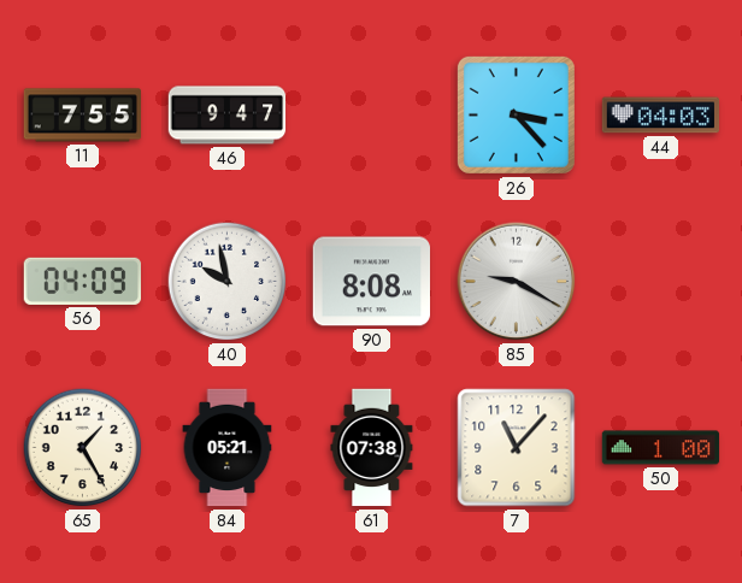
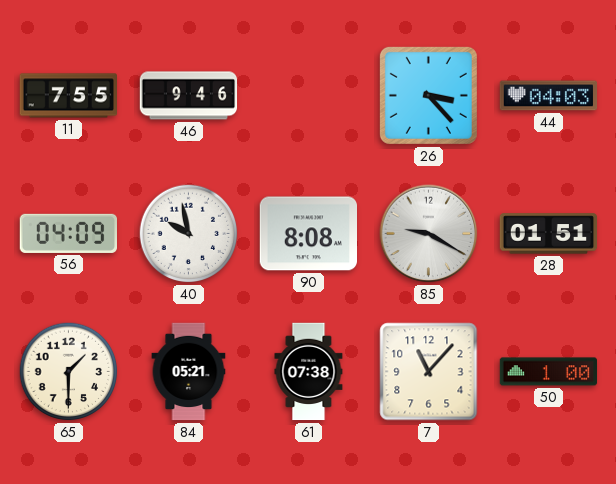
46: 9:47 -> 9:46
28: none -> 01:51
65: 1:25 -> 1:30
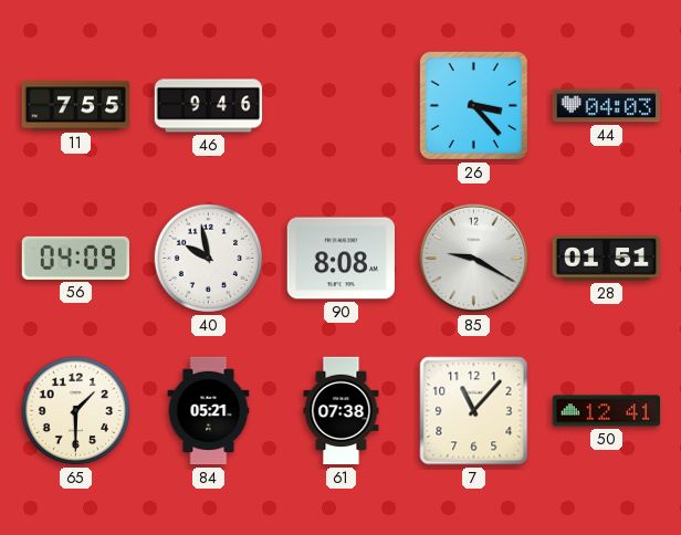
50: 1:00 -> 12:41
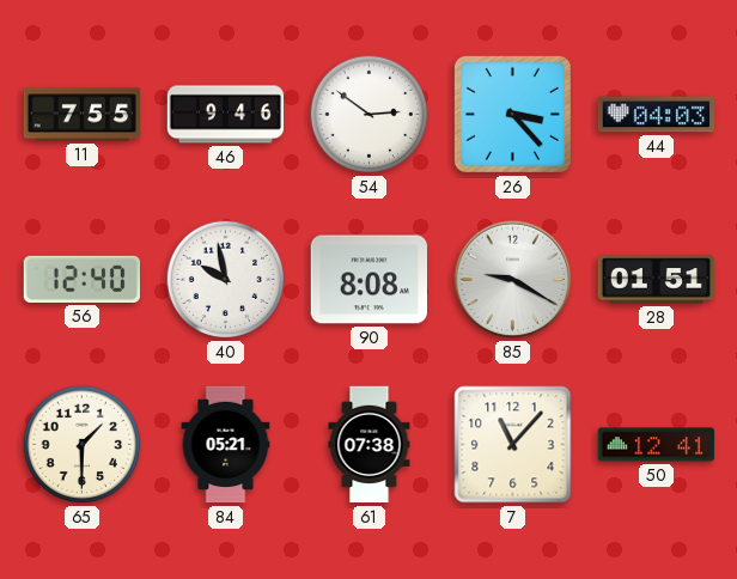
54: none -> 2:51
56: 04:09 -> 12:40
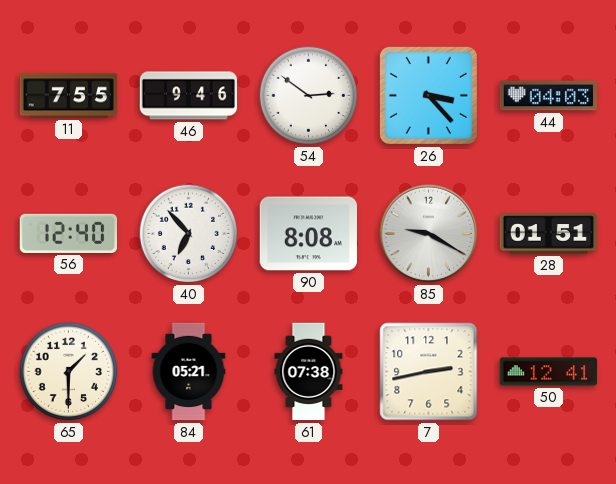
40: 9:58 -> 6:53
7: 11:07 -> 2:43
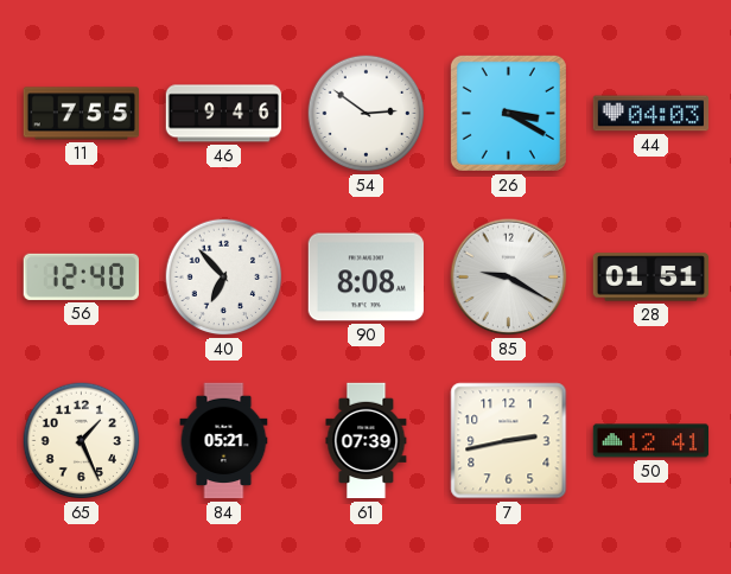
26: 3:23 -> 3:20
65: 1:30 -> 1:26
61: 07:38 -> 07:39
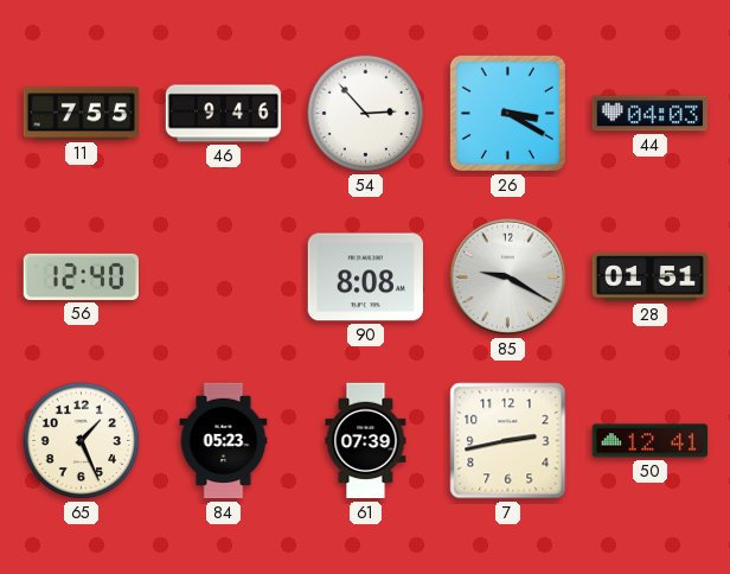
54: 2:51 -> 2:53
40: 6:53 -> none
84: 05:21 -> 05:23
